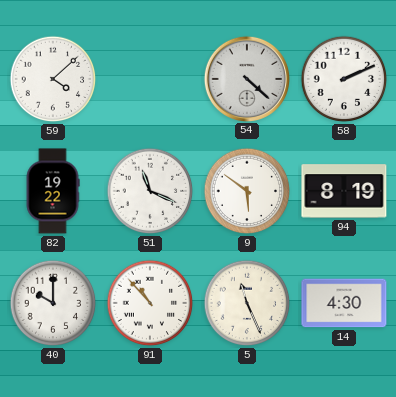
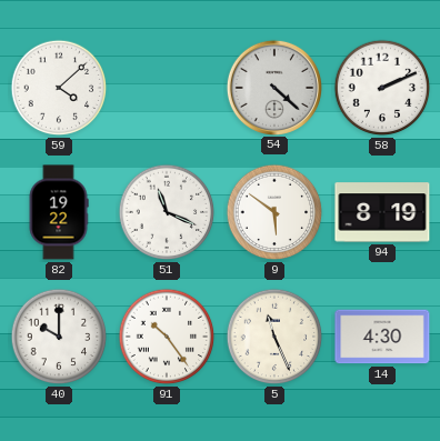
91: 10:53 -> 10:24
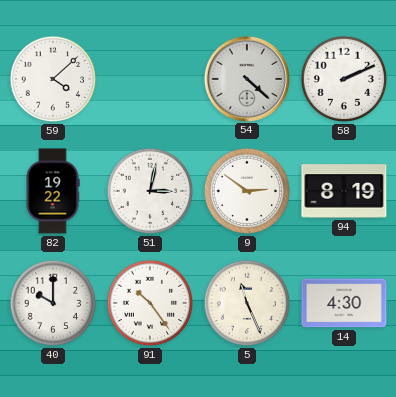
51: 11:19 -> 3:02
9: 5:51 -> 2:51
